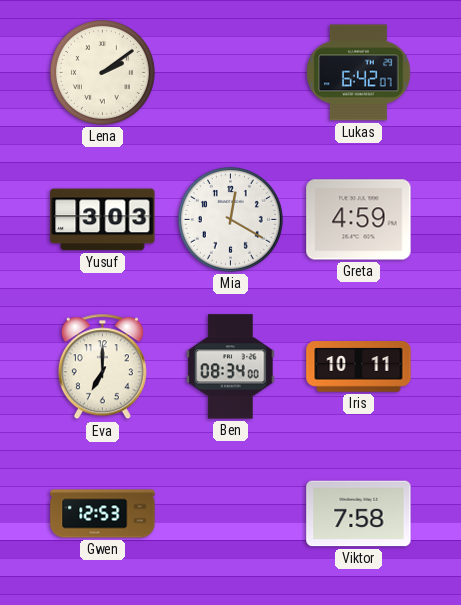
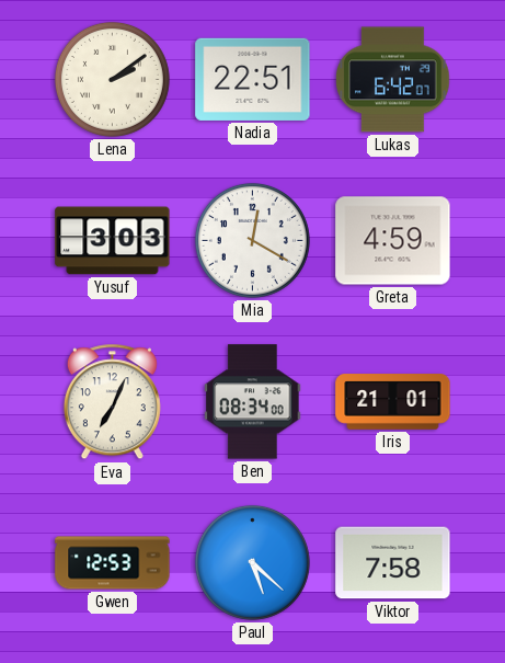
Nadia: none -> 22:51
Eva: 7:00 -> 7:04
Iris: 10:11 -> 21:01
Paul: none -> 5:22
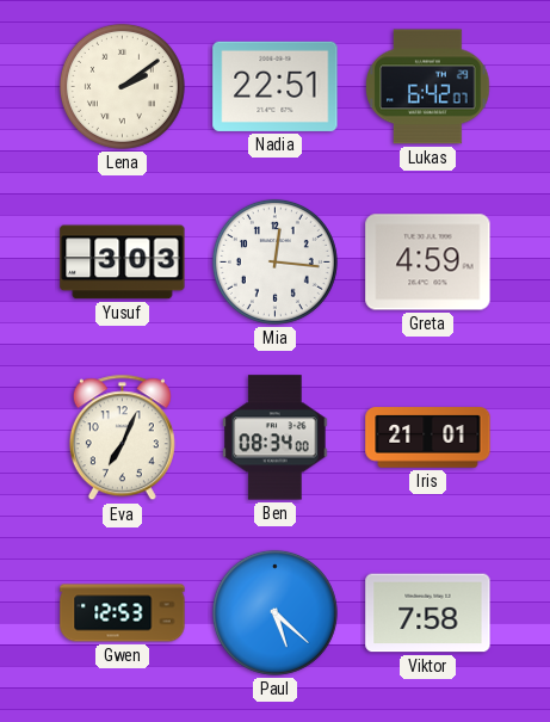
Mia: 12:20 -> 12:16
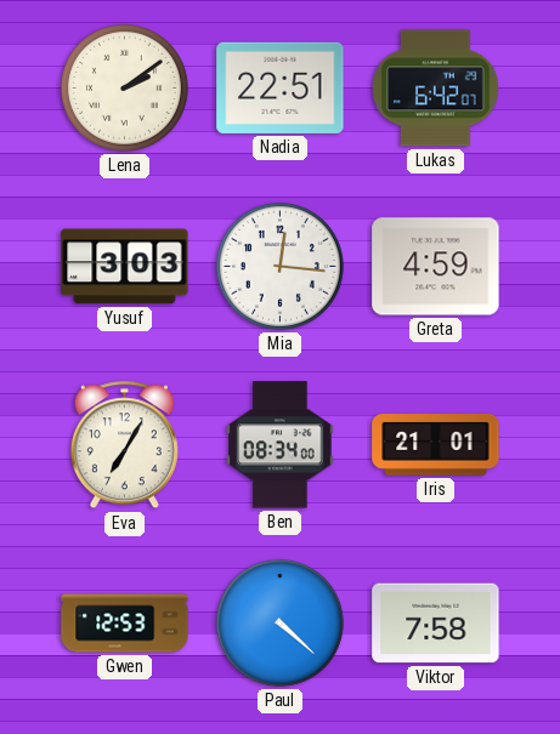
Eva: 7:04 -> 7:05
Paul: 5:22 -> 4:22
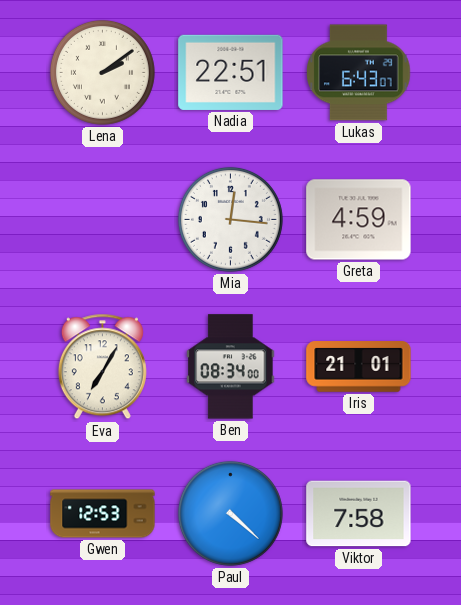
Lukas: 6:42 -> 6:43
Yusuf: 3:03 -> none
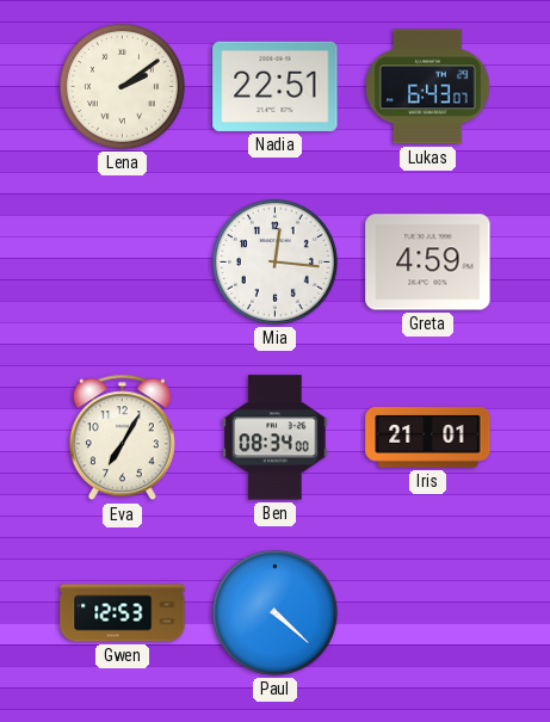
Viktor: 7:58 -> none
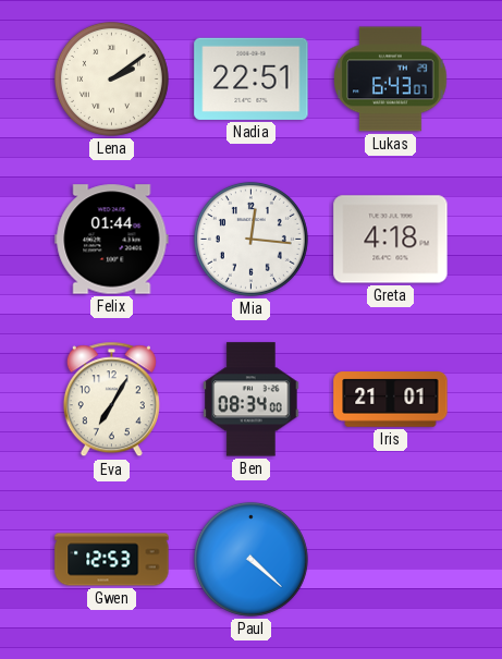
Felix: none -> 01:44
Greta: 4:59 -> 4:18
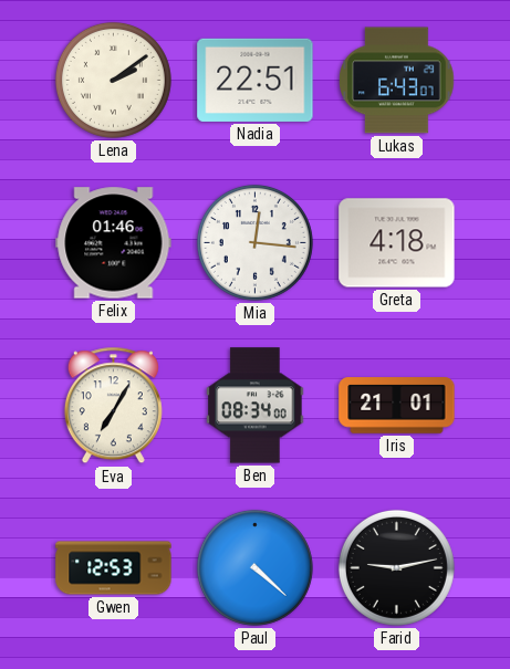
Felix: 01:44 -> 01:46
Farid: none -> 9:13
